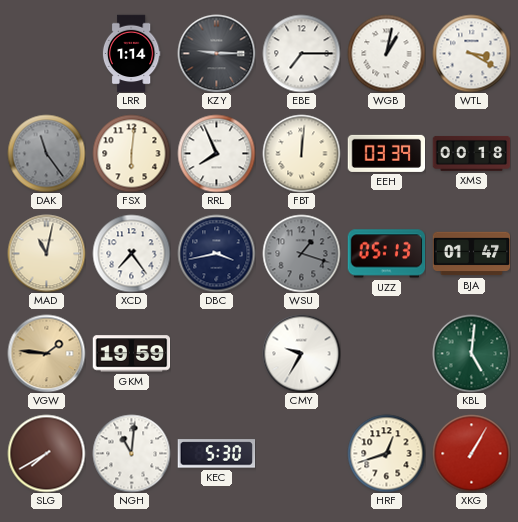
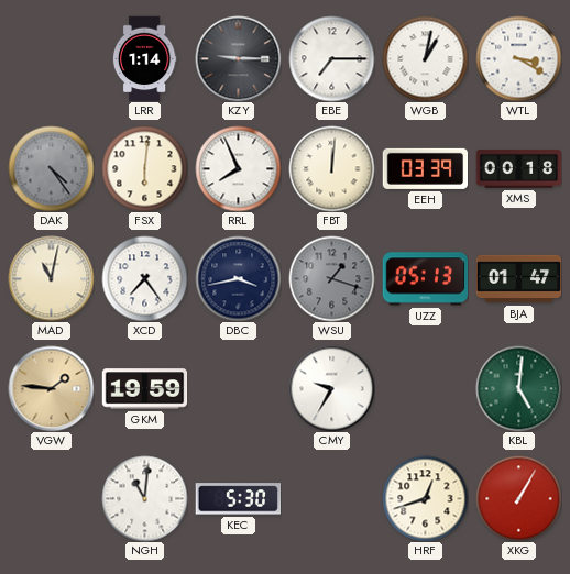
DAK: 11:24 -> 4:24
SLG: 7:40 -> none
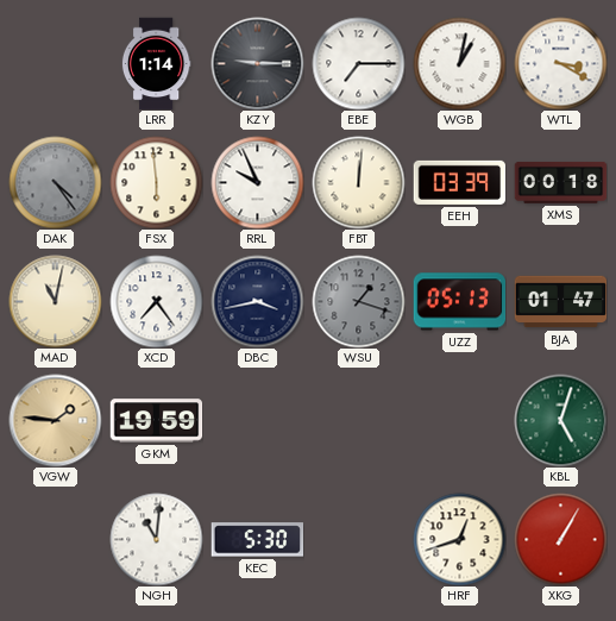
FSX: 6:01 -> 5:59
RRL: 7:56 -> 9:56
CMY: 9:35 -> none
KBL: 5:01 -> 5:03
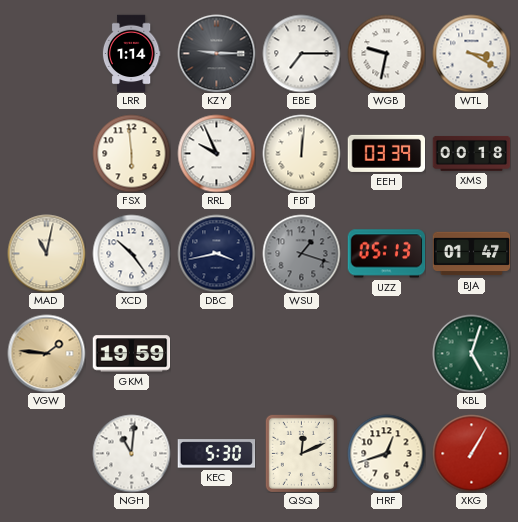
WGB: 1:02 -> 9:32
DAK: 4:24 -> none
XCD: 7:24 -> 10:24
QSQ: none -> 12:11
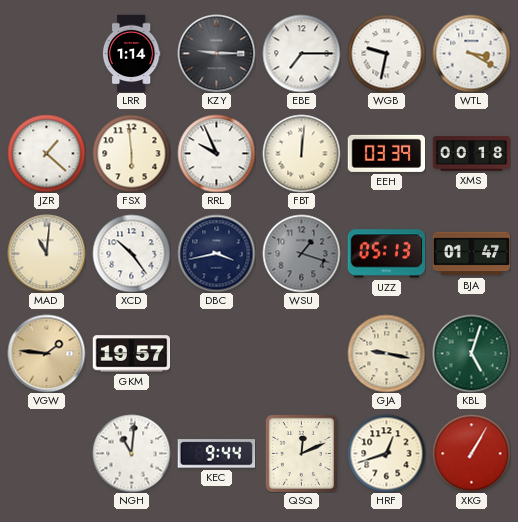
JZR: none -> 1:22
MAD: 11:02 -> 11:01
GKM: 19:59 -> 19:57
GJA: none -> 9:17
KEC: 5:30 -> 9:44
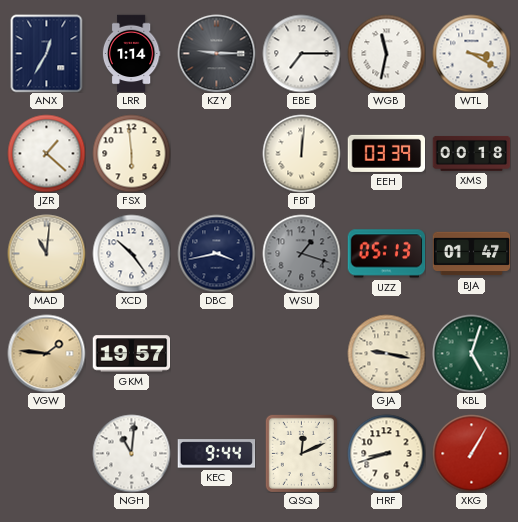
ANX: none -> 12:35
WGB: 9:32 -> 11:32
RRL: 9:56 -> none
HRF: 12:42 -> 8:42
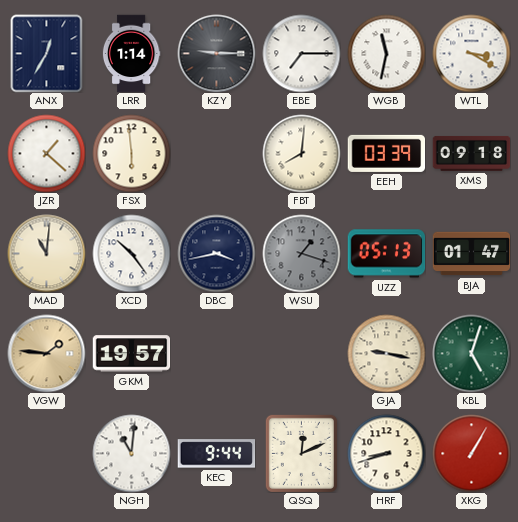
FBT: 12:01 -> 8:01
XMS: 00:18 -> 09:18
